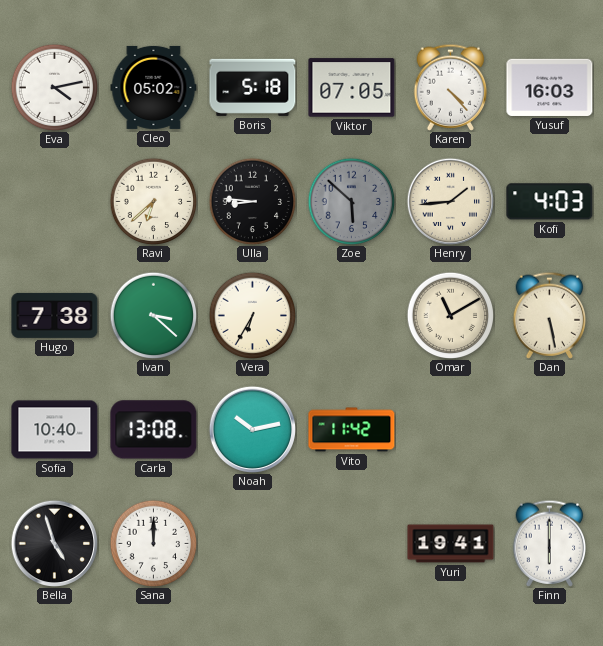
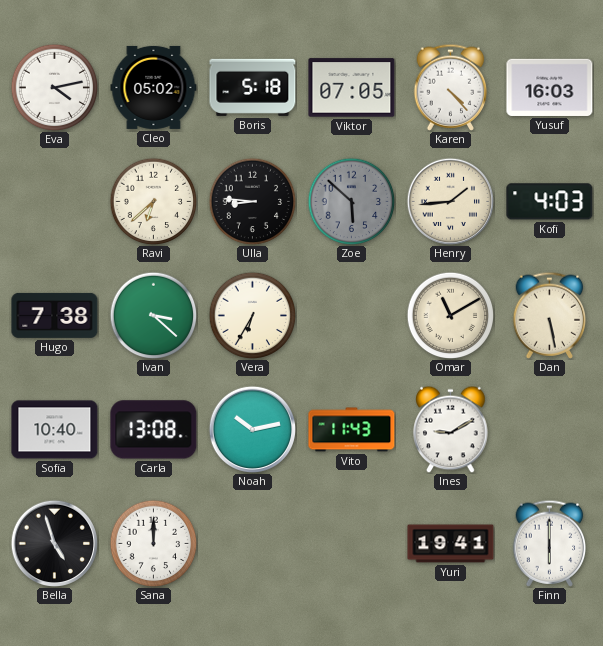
Vito: 11:42 -> 11:43
Ines: none -> 9:10
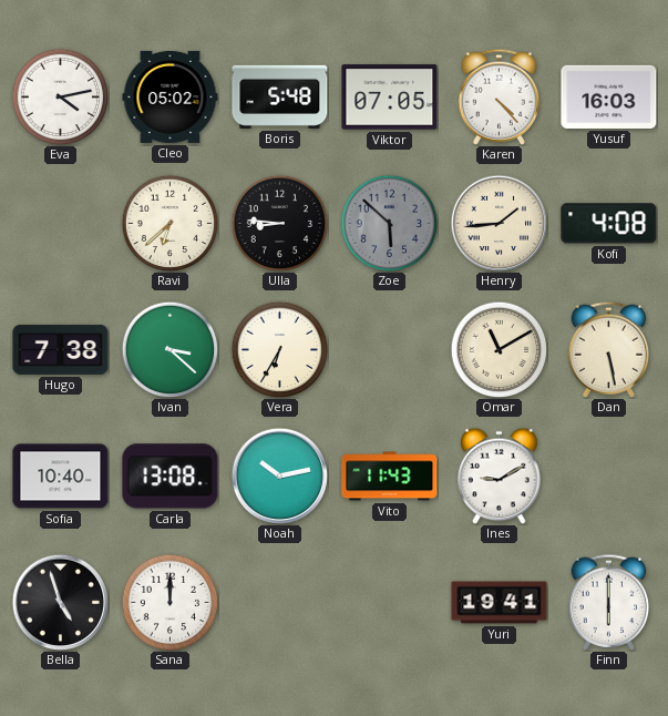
Boris: 5:18 -> 5:48
Kofi: 4:03 -> 4:08
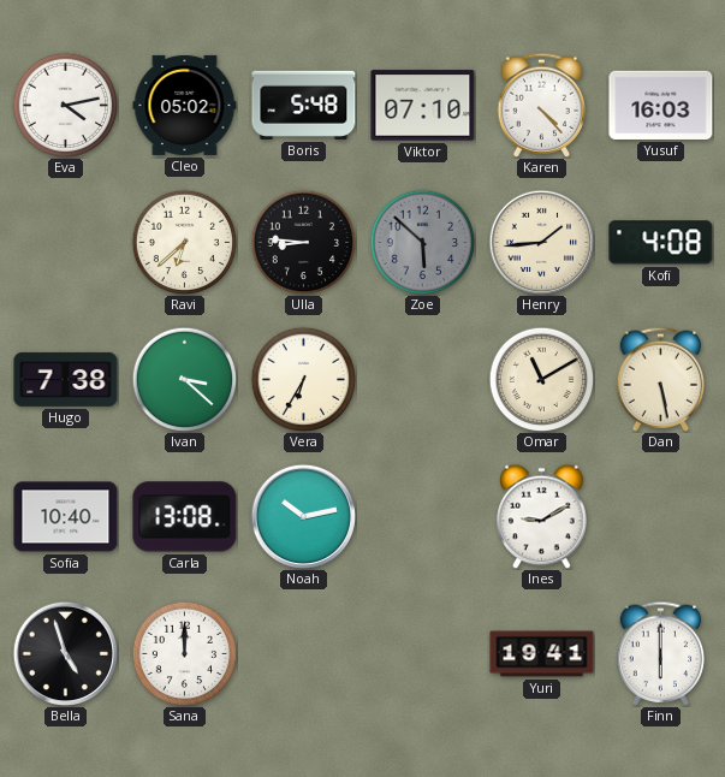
Viktor: 07:05 -> 07:10
Vito: 11:43 -> none
